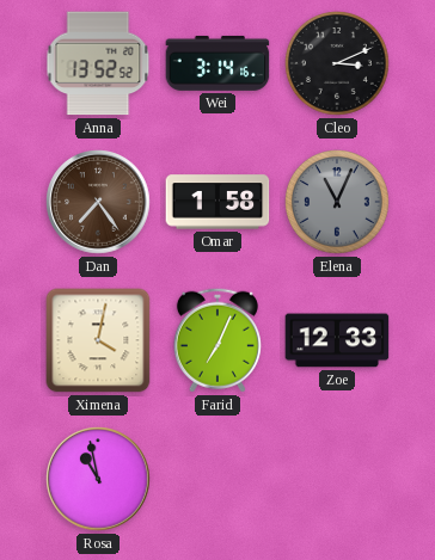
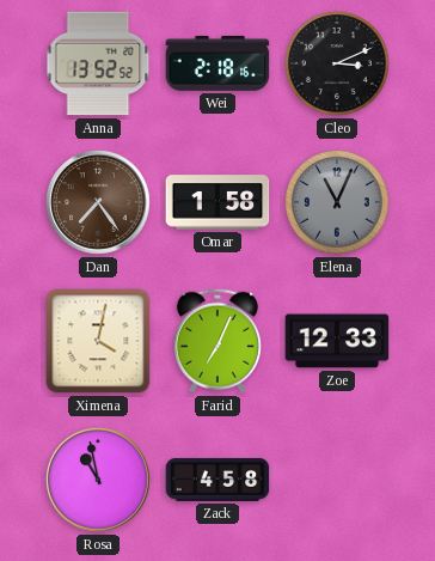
Wei: 3:14 -> 2:18
Zack: none -> 4:58
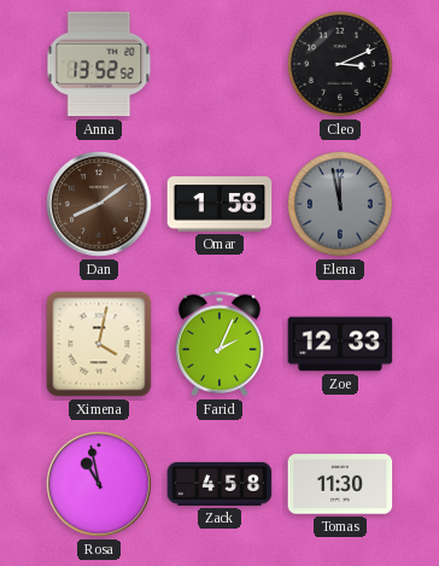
Wei: 2:18 -> none
Dan: 7:24 -> 8:09
Elena: 11:04 -> 11:58
Farid: 7:04 -> 2:04
Tomas: none -> 11:30
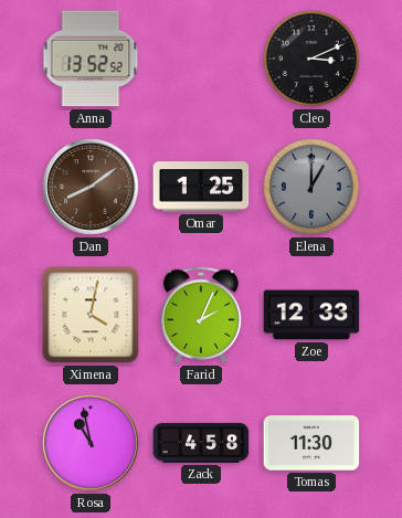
Omar: 1:58 -> 1:25
Elena: 11:58 -> 1:00
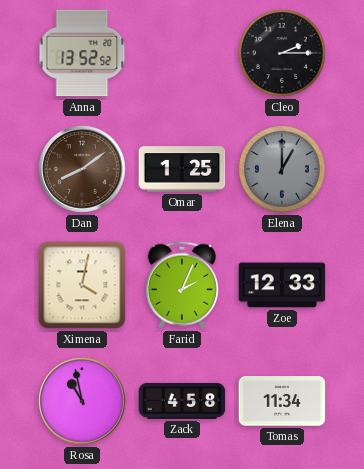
Cleo: 3:11 -> 2:15
Tomas: 11:30 -> 11:34
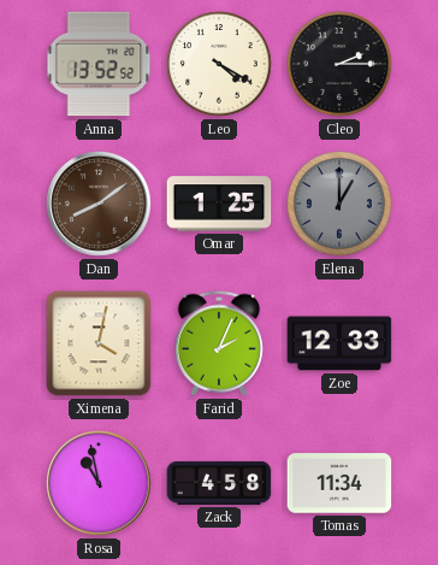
Leo: none -> 4:20
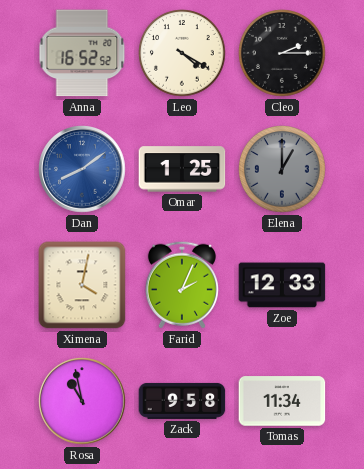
Anna: 13:52 -> 16:52
Dan dial: brown -> blue
Zack: 4:58 -> 9:58
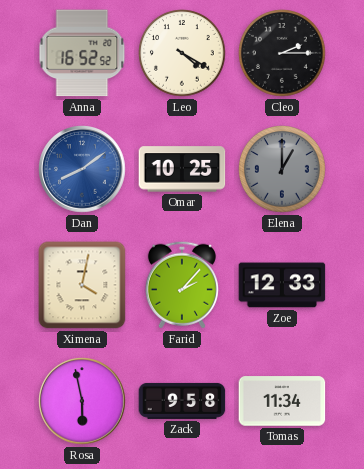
Omar: 1:25 -> 10:25
Farid: 2:04 -> 2:07
Rosa: 10:58 -> 5:58
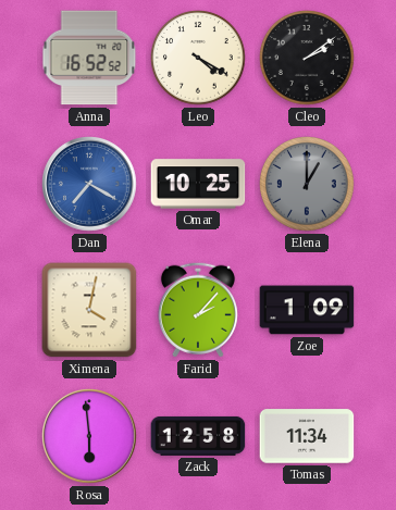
Cleo: 2:15 -> 2:09
Dan: 8:09 -> 7:20
Zoe: 12:33 -> 1:09
Rosa: 5:58 -> 5:59
Zack: 9:58 -> 12:58
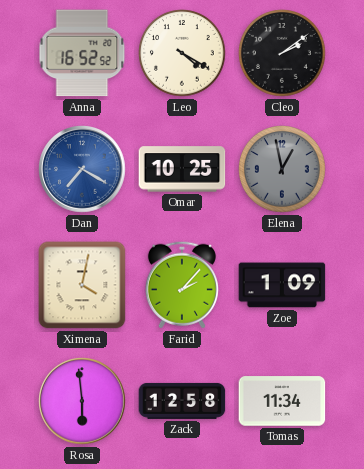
Elena: 1:00 -> 12:58
